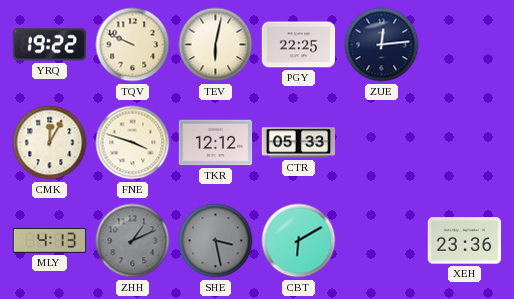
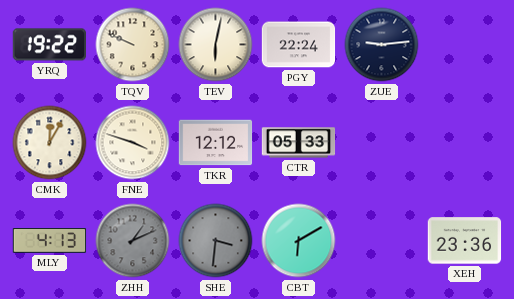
PGY: 22:25 -> 22:24
ZUE: 12:14 -> 9:14
SHE: 3:28 -> 3:31
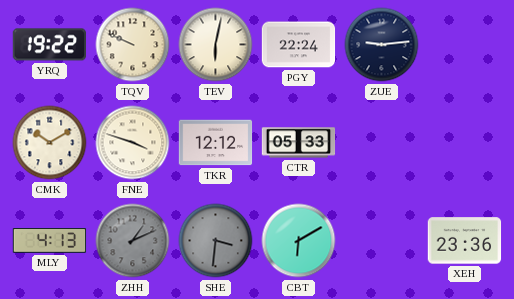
CMK: 12:05 -> 10:10
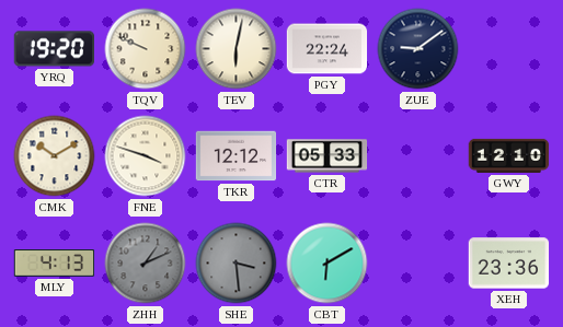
YRQ: 19:22 -> 19:20
ZUE: 9:14 -> 9:09
GWY: none -> 12:10
SHE: 3:31 -> 3:29
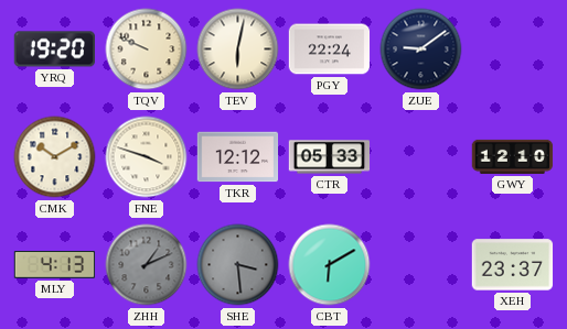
XEH: 23:36 -> 23:37
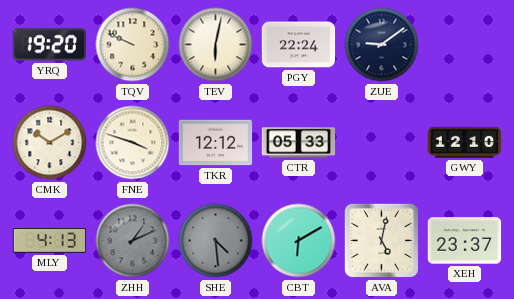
SHE: 3:29 -> 4:29
AVA: none -> 5:02
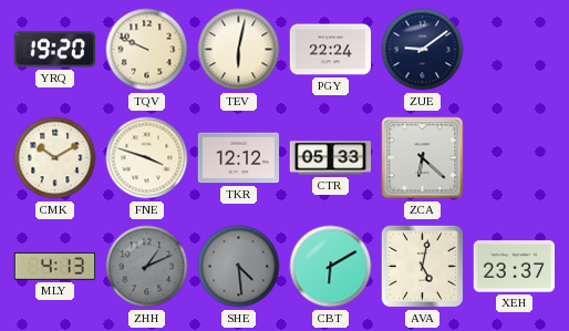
ZCA: none -> 6:22
GWY: 12:10 -> none
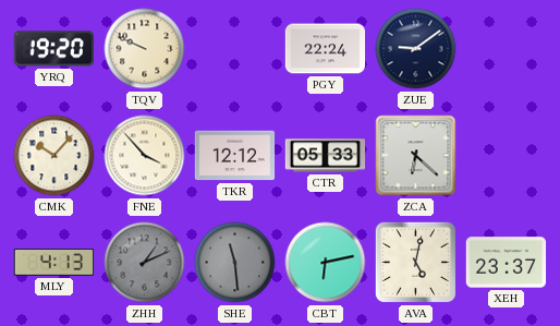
TEV: 6:02 -> none
CMK: 10:10 -> 10:07
FNE: 3:48 -> 3:53
SHE: 4:29 -> 11:29
CBT: 6:10 -> 6:13
